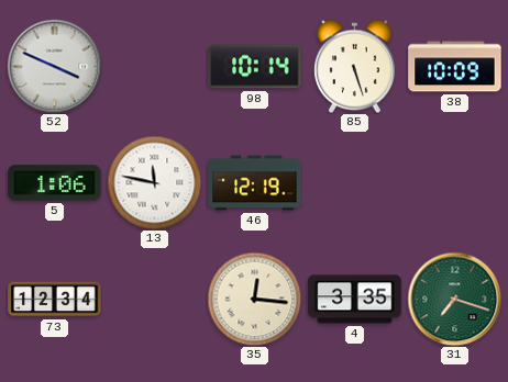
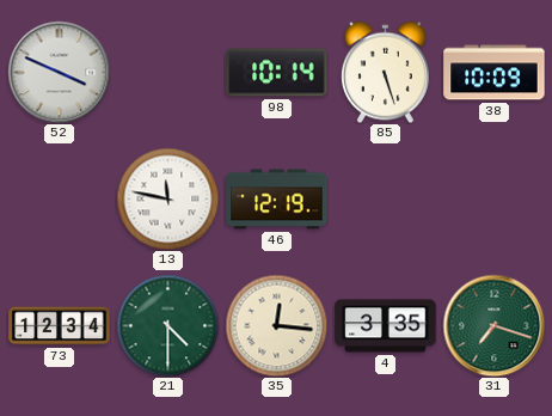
5: 1:06 -> none
21: none -> 4:30
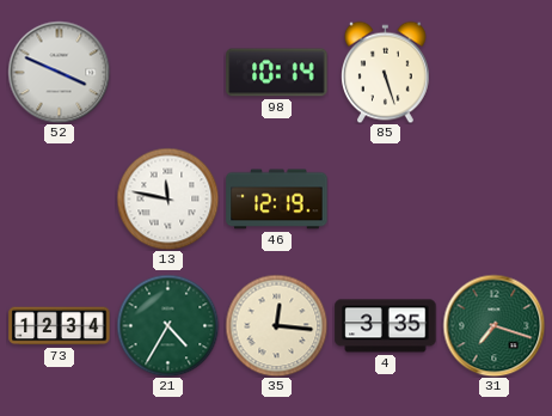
38: 10:09 -> none
21: 4:30 -> 4:35
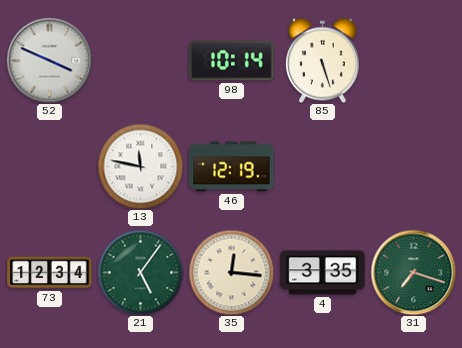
21: 4:35 -> 5:06
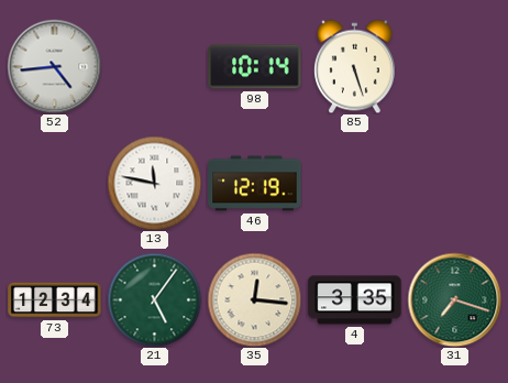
52: 3:49 -> 4:44
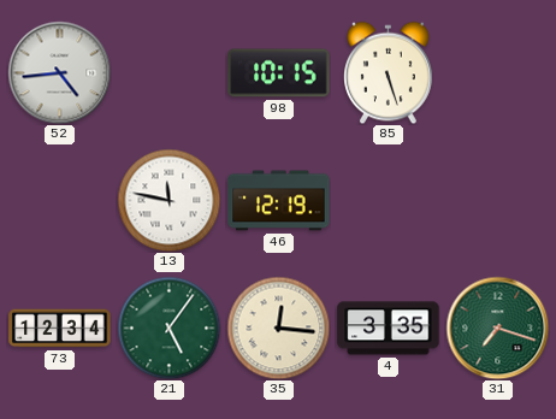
98: 10:14 -> 10:15
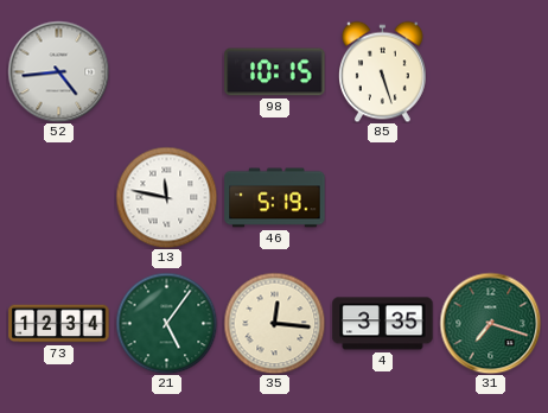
46: 12:19 -> 5:19
